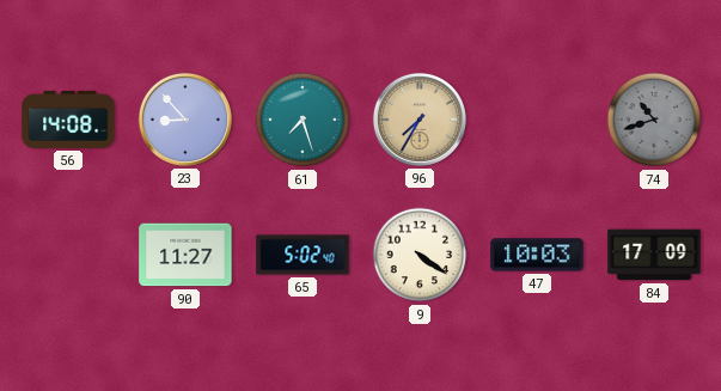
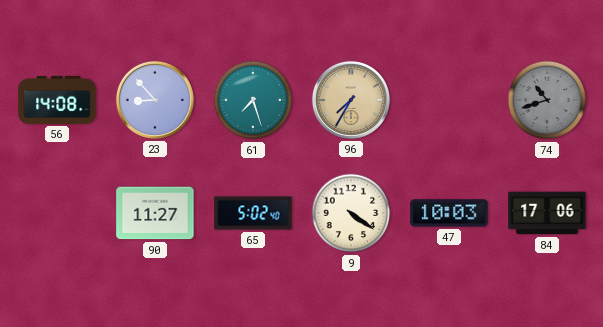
84: 17:09 -> 17:06
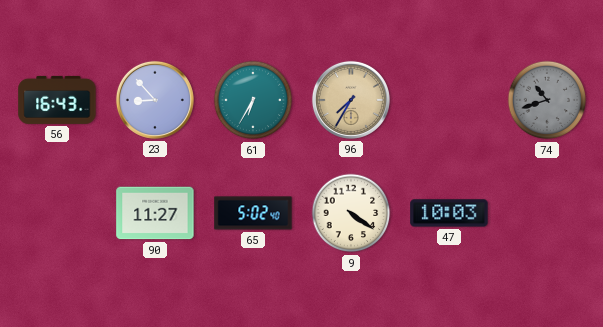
56: 14:08 -> 16:43
61: 7:27 -> 6:35
84: 17:06 -> none
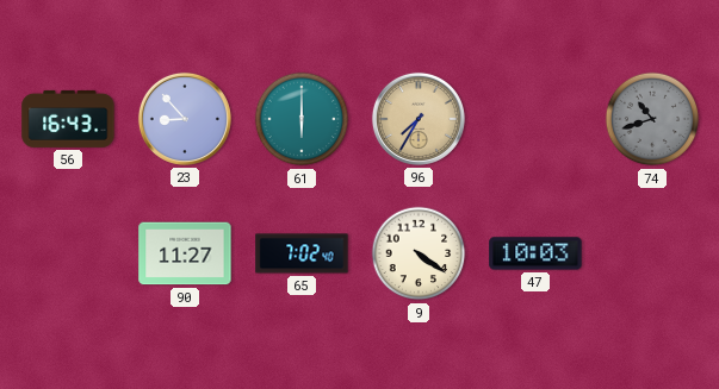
61: 6:35 -> 6:00
65: 5:02 -> 7:02
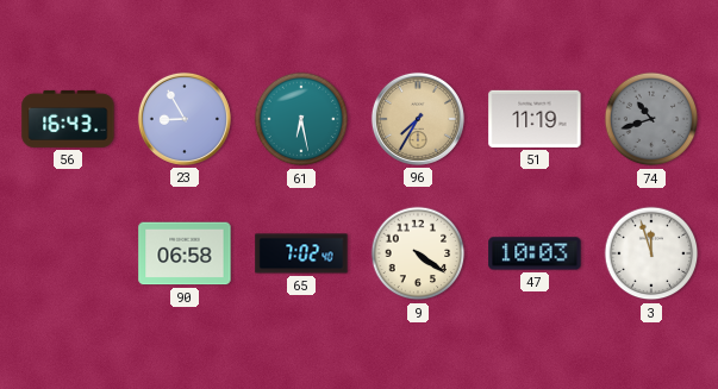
23: 8:53 -> 8:55
61: 6:00 -> 6:28
51: none -> 11:19
90: 11:27 -> 06:58
3: none -> 11:57
